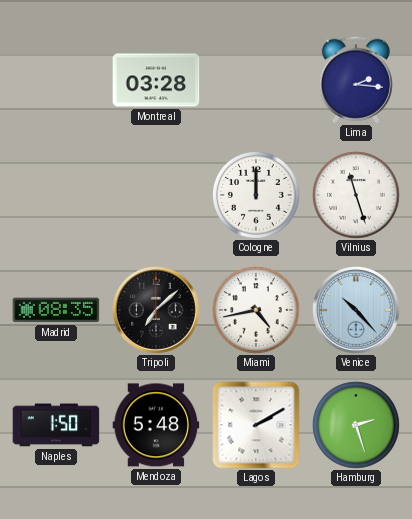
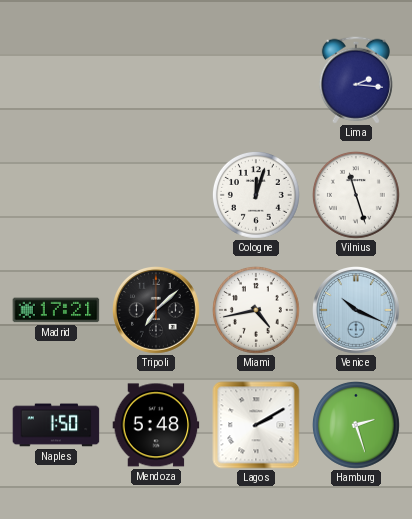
Montreal: 03:28 -> none
Cologne: 12:00 -> 12:03
Madrid: 08:35 -> 17:21
Venice: 10:23 -> 10:19
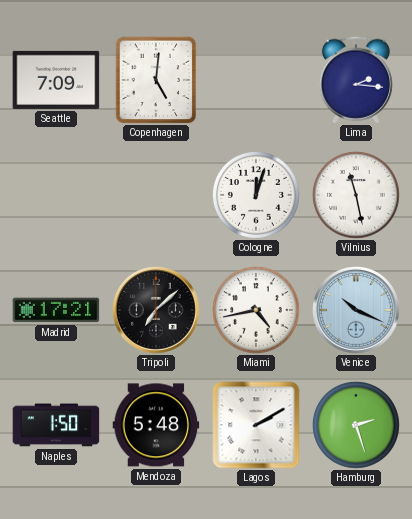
Seattle: none -> 7:09
Copenhagen: none -> 5:01
Vilnius: 11:27 -> 11:28
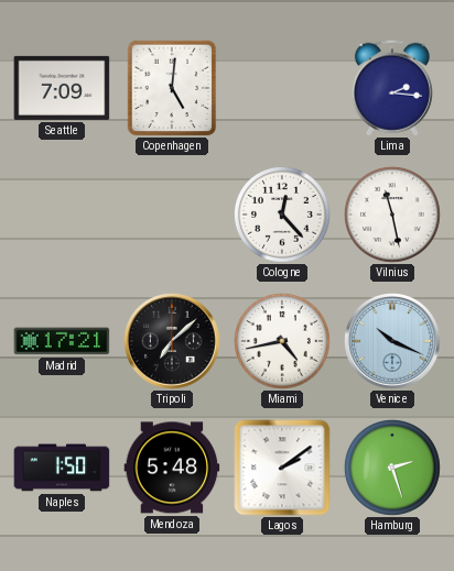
Cologne: 12:03 -> 12:23
Lagos: 2:10 -> 2:09
